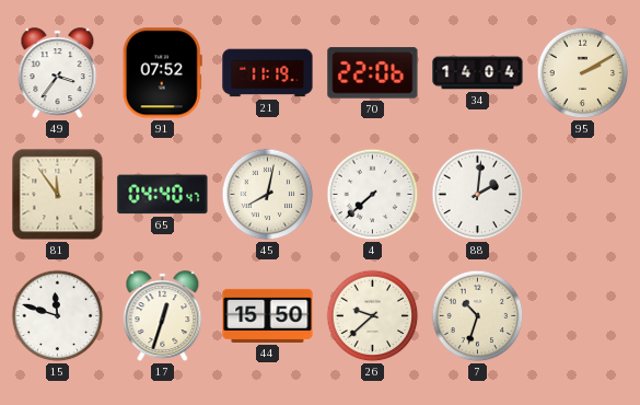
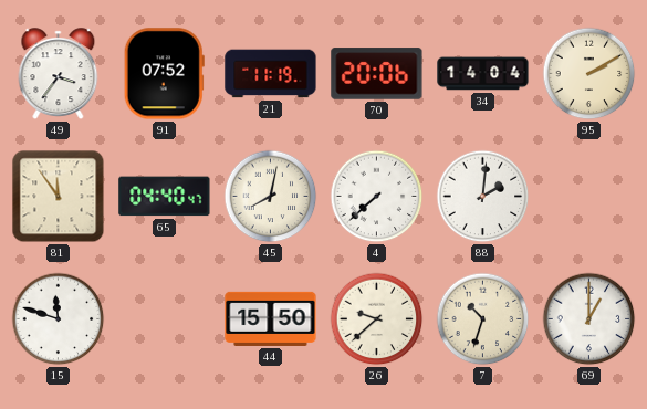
70: 22:06 -> 20:06
17: 12:33 -> none
69: none -> 1:00
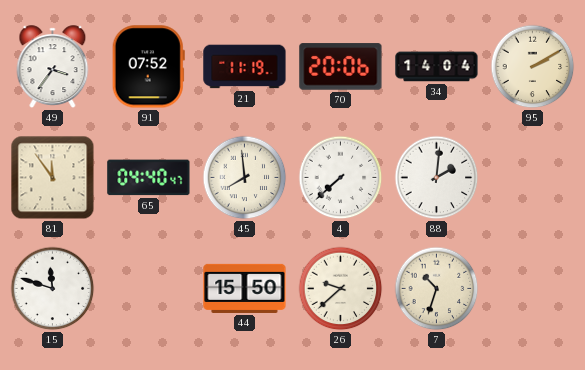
45: 8:02 -> 7:59
69: 1:00 -> none
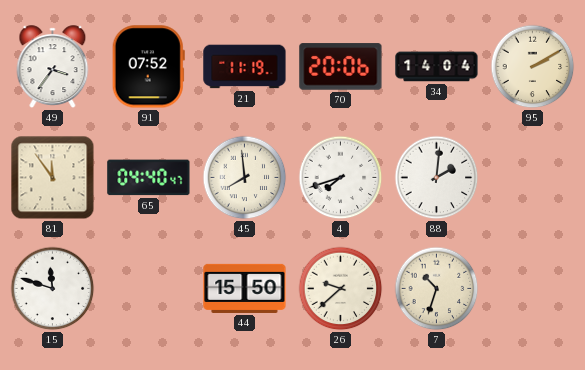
4: 7:38 -> 7:42
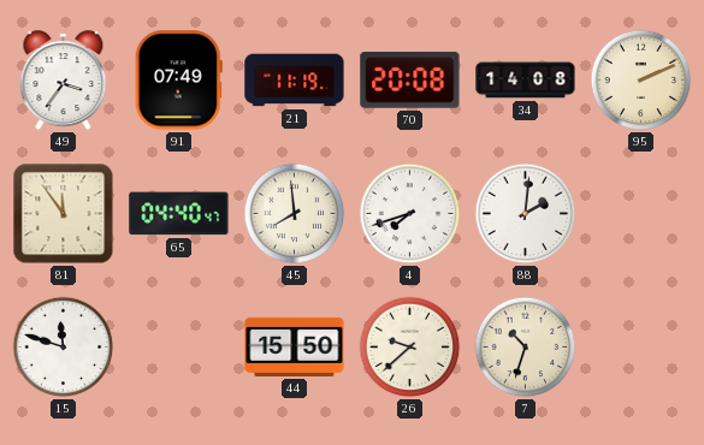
91: 07:52 -> 07:49
70: 20:06 -> 20:08
34: 14:04 -> 14:08
95: 2:10 -> 2:11
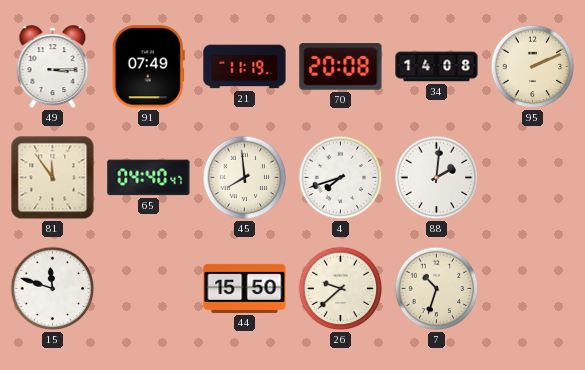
49: 3:36 -> 3:15
